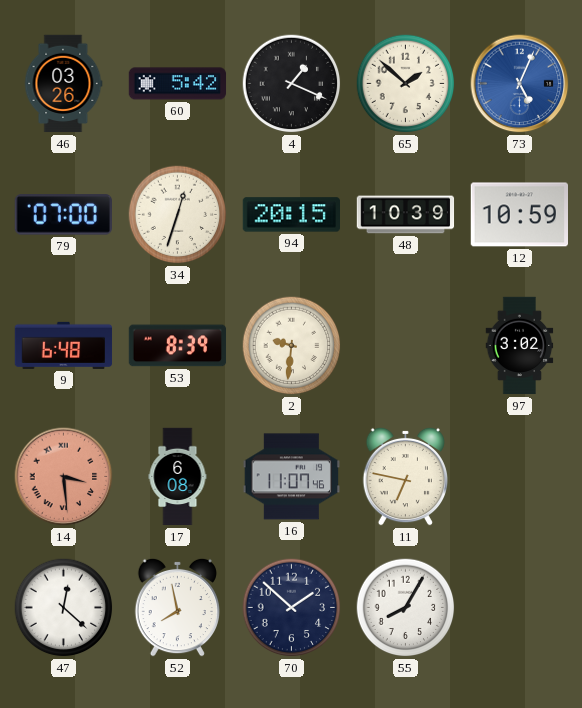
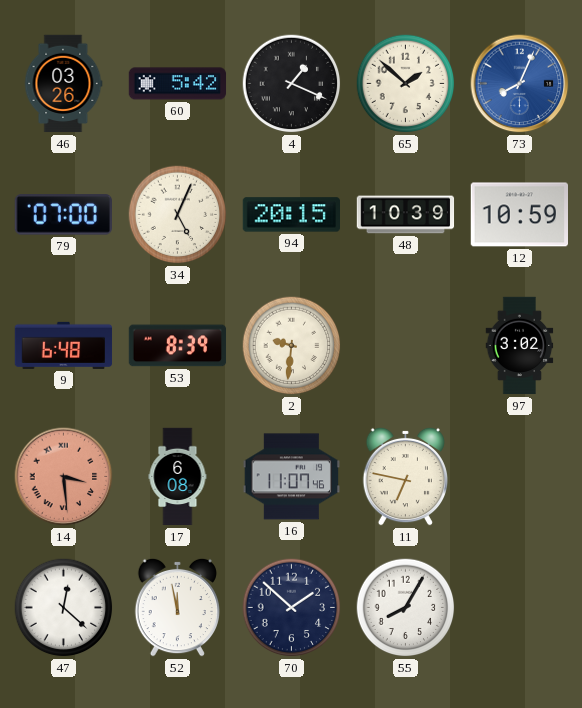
73: 5:04 -> 8:04
34: 12:33 -> 5:04
52: 7:58 -> 11:58
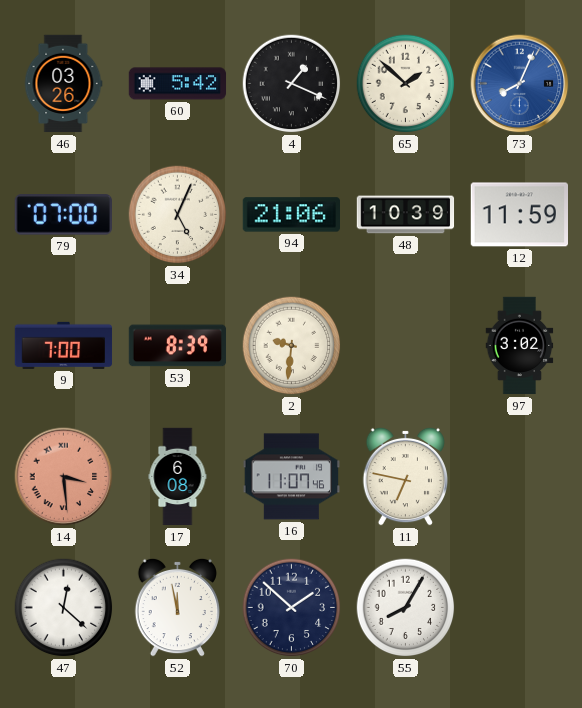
94: 20:15 -> 21:06
12: 10:59 -> 11:59
9: 6:48 -> 7:00
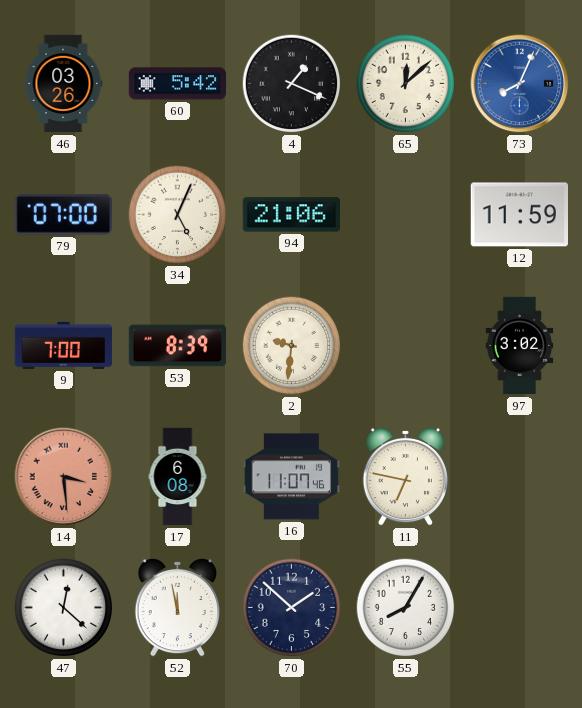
65: 1:52 -> 12:08
48: 10:39 -> none
